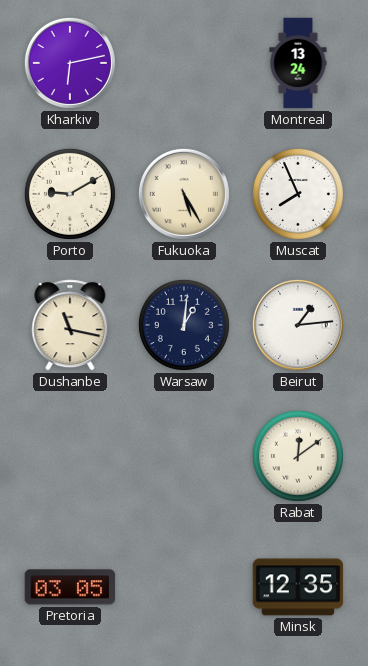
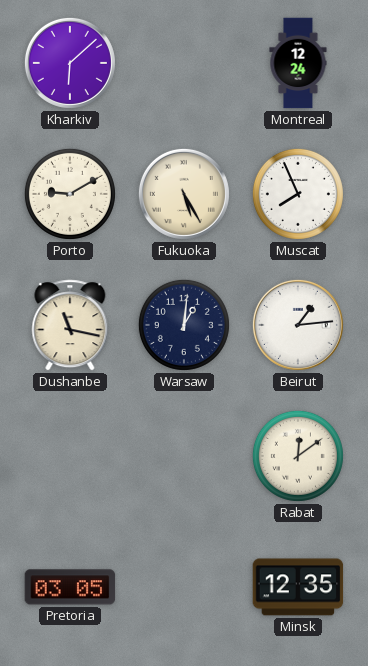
Kharkiv: 6:13 -> 6:08
Montreal: 13:24 -> 12:24
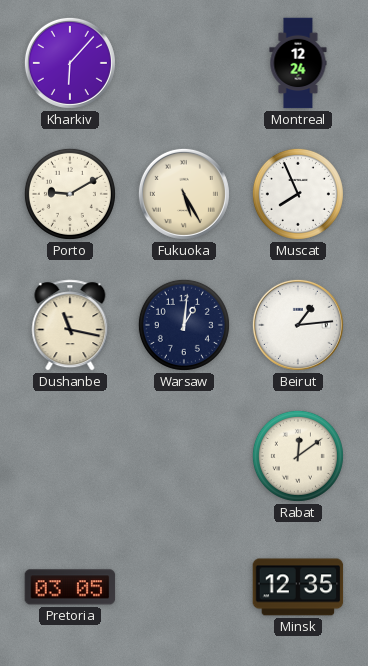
Kharkiv: 6:08 -> 6:07
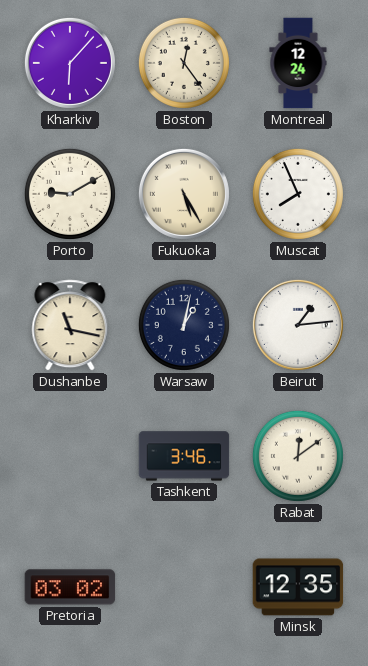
Boston: none -> 12:24
Warsaw: 1:01 -> 1:02
Tashkent: none -> 3:46
Pretoria: 03:05 -> 03:02
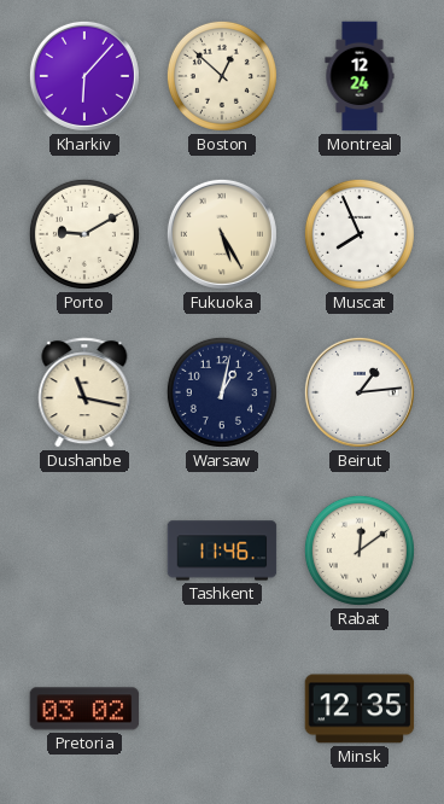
Boston: 12:24 -> 12:52
Tashkent: 3:46 -> 11:46
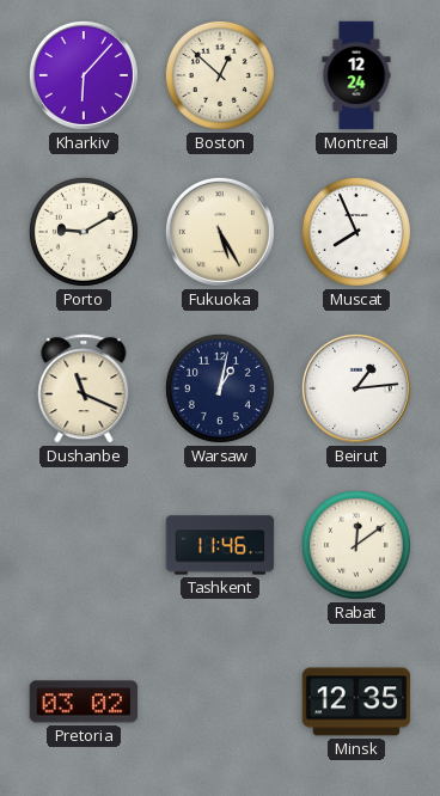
Dushanbe: 11:17 -> 11:19
